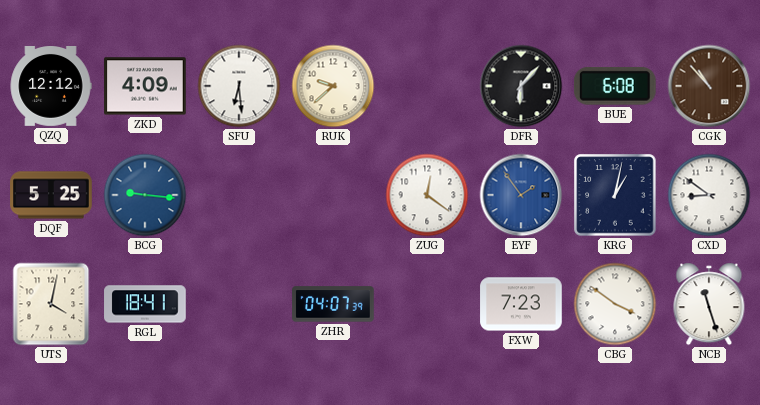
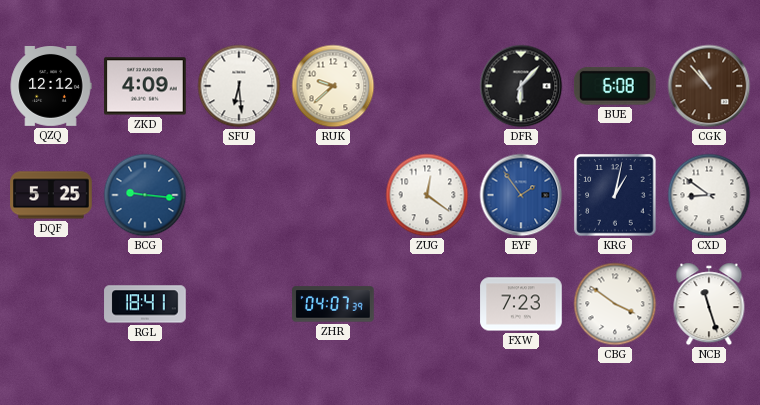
UTS: 4:02 -> none
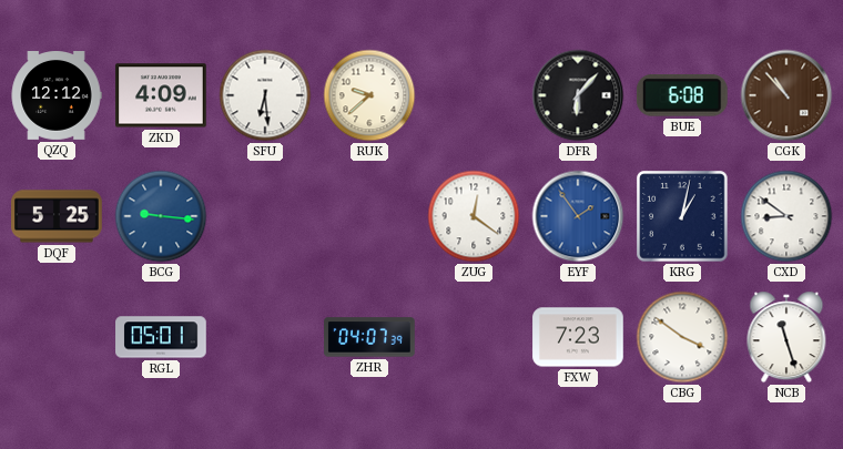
RGL: 18:41 -> 05:01
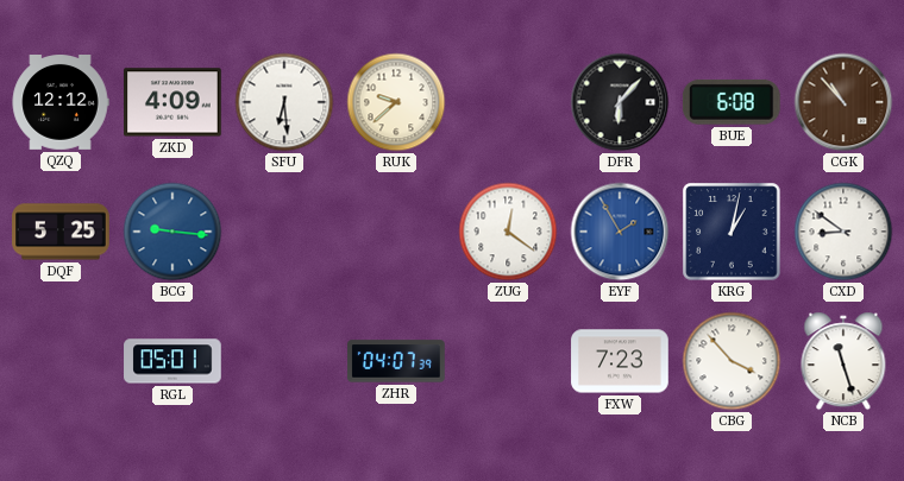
EYF: 1:54 -> 1:55
CBG: 3:51 -> 3:53
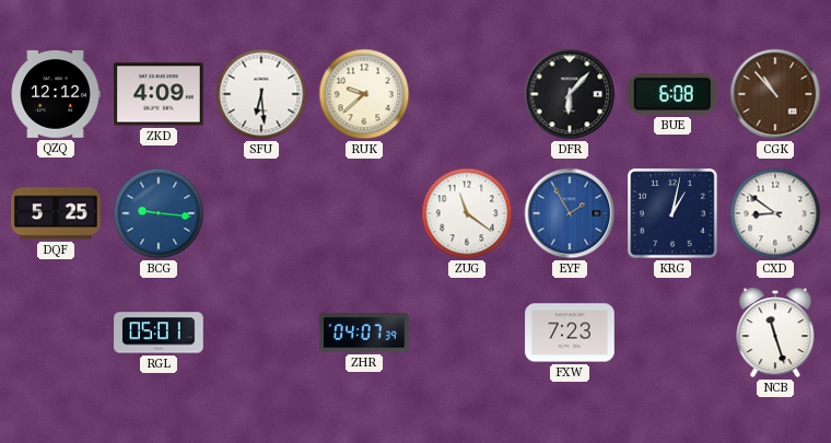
ZUG: 12:21 -> 11:21
CBG: 3:53 -> none
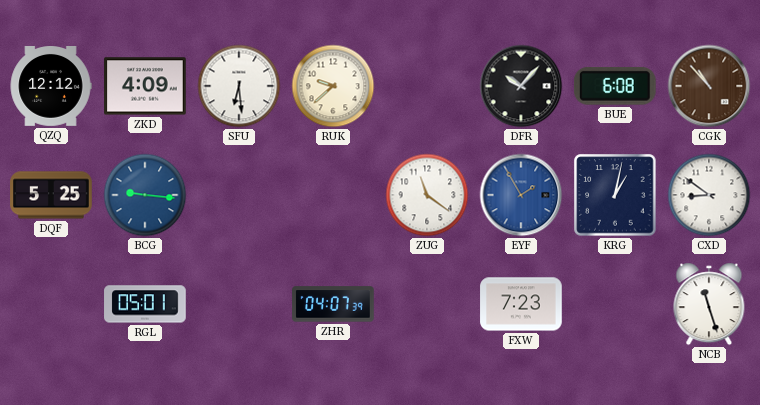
DFR: 6:07 -> 10:07
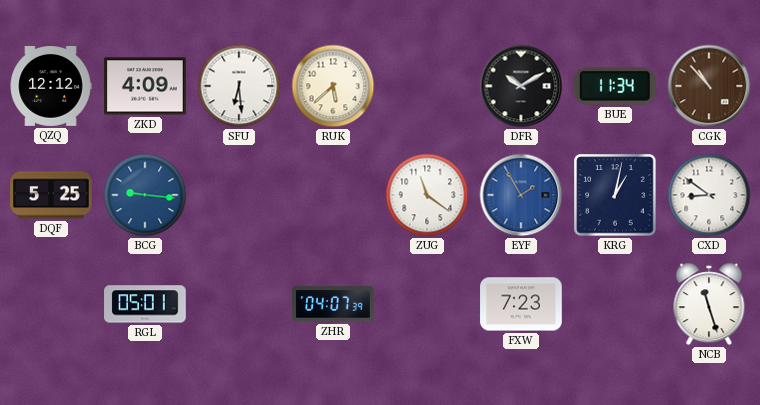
RUK: 9:38 -> 5:38
DFR: 10:07 -> 10:10
BUE: 6:08 -> 11:34
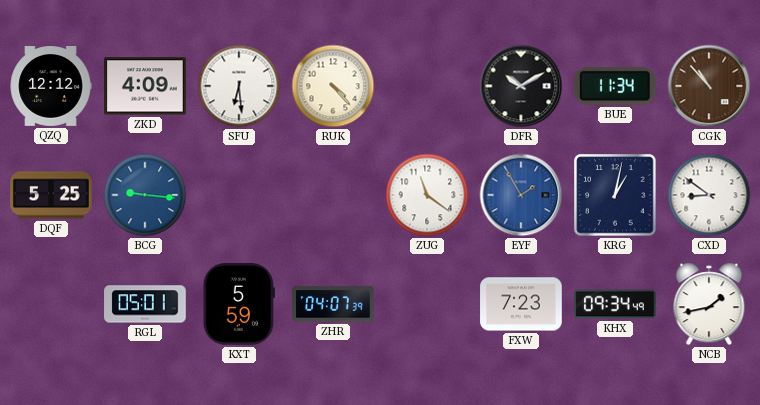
RUK: 5:38 -> 4:23
KXT: none -> 5:59
KHX: none -> 09:34
NCB: 11:27 -> 1:43
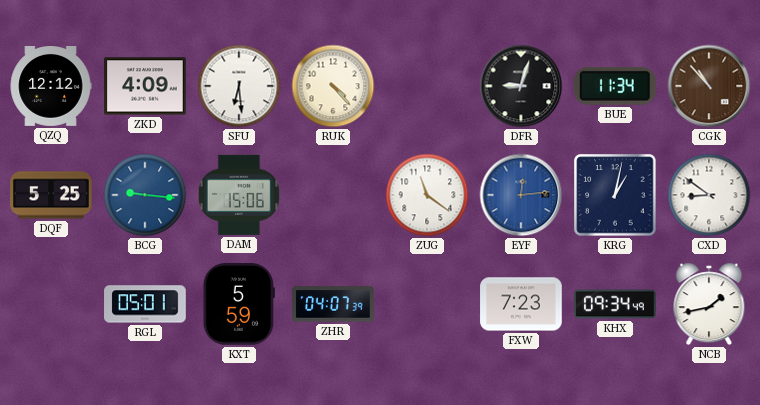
DFR: 10:10 -> 9:03
DAM: none -> 15:06
EYF: 1:55 -> 12:14
